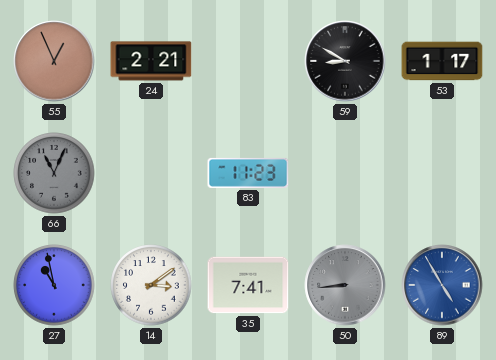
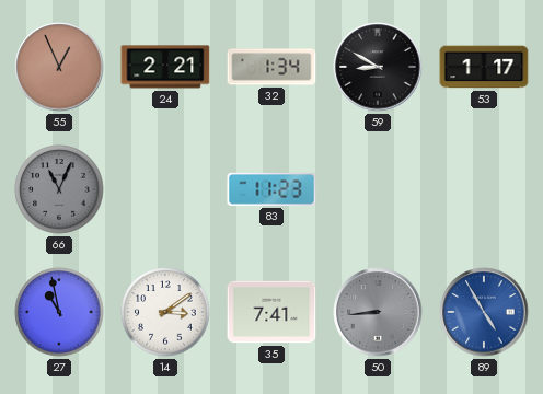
32: none -> 1:34
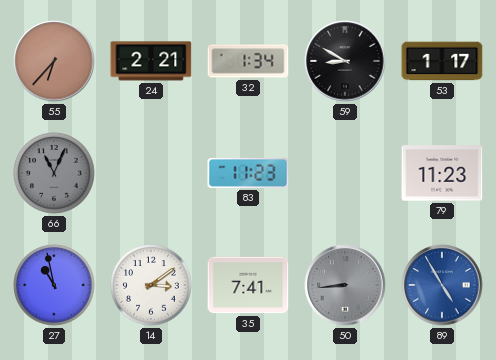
55: 12:56 -> 6:37
79: none -> 11:23
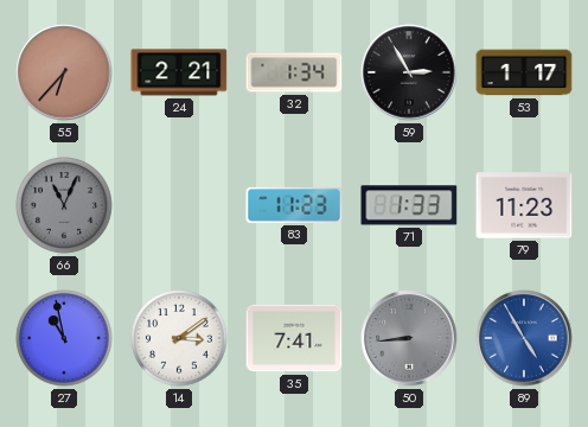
59: 8:50 -> 2:55
71: none -> 1:33
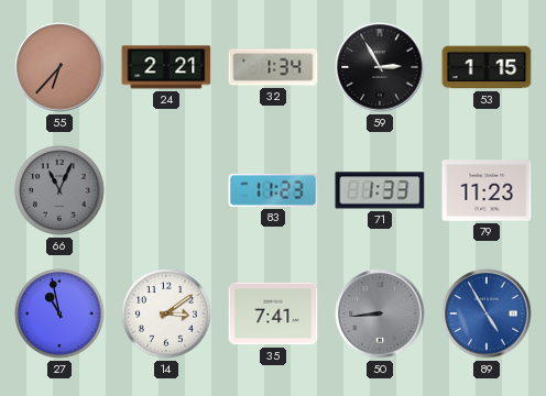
53: 1:17 -> 1:15
